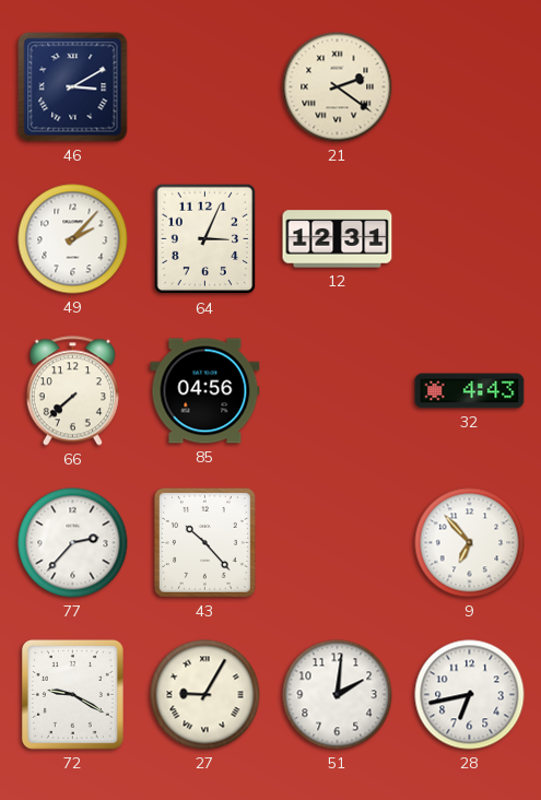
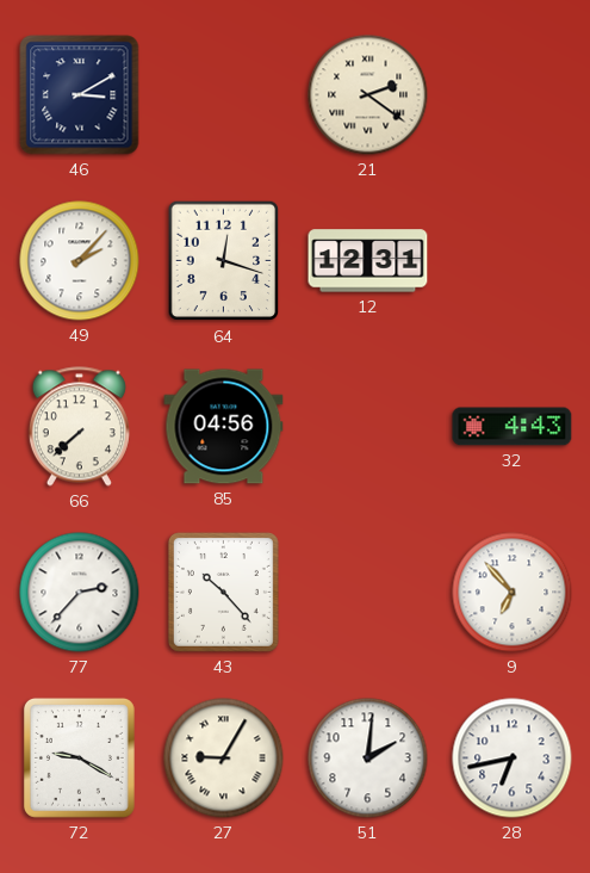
64: 3:04 -> 12:18
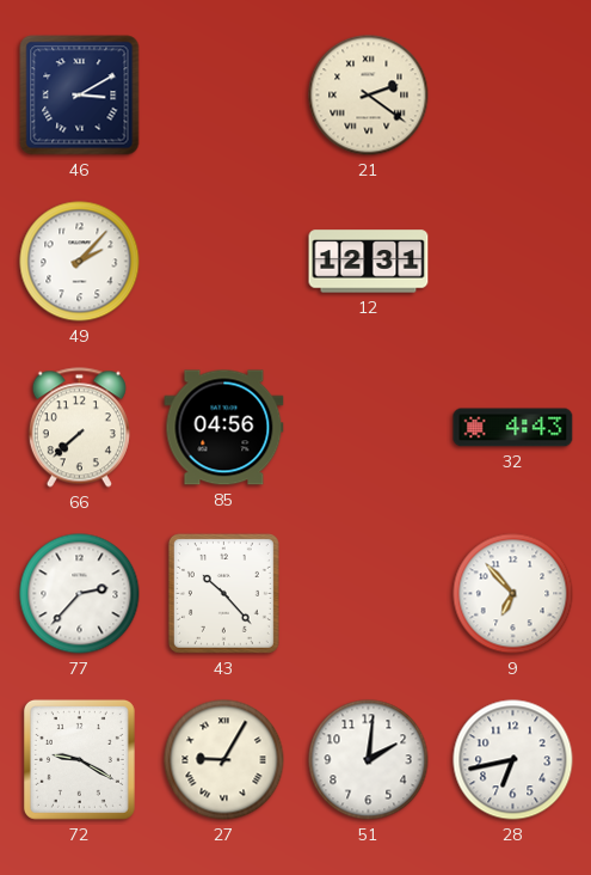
64: 12:18 -> none
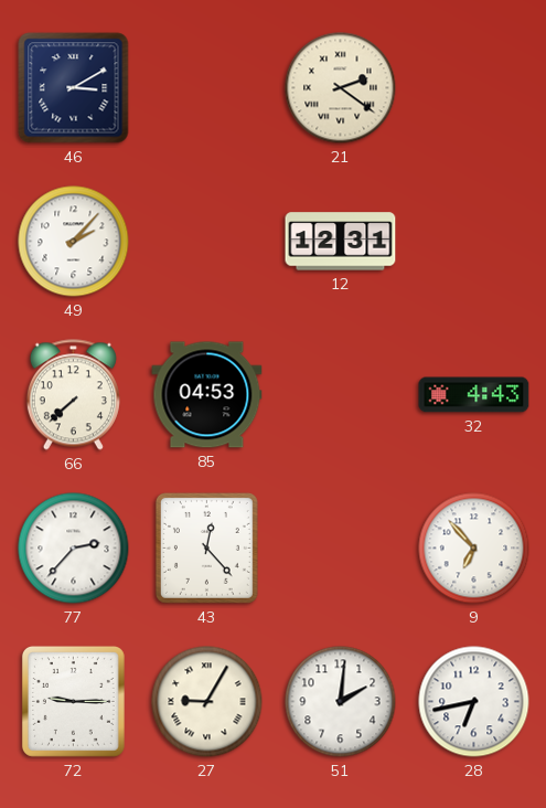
85: 04:56 -> 04:53
43: 10:23 -> 12:23
72: 9:20 -> 9:15
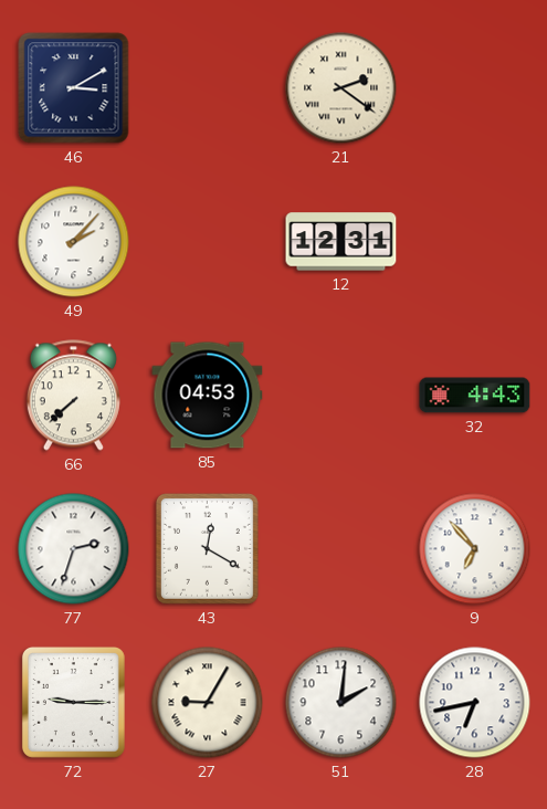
77: 2:37 -> 2:33
43: 12:23 -> 12:20
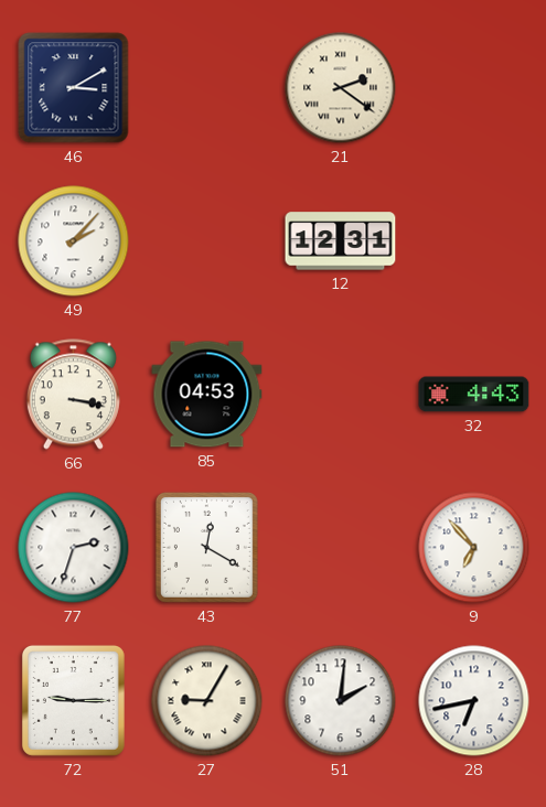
66: 7:38 -> 3:17
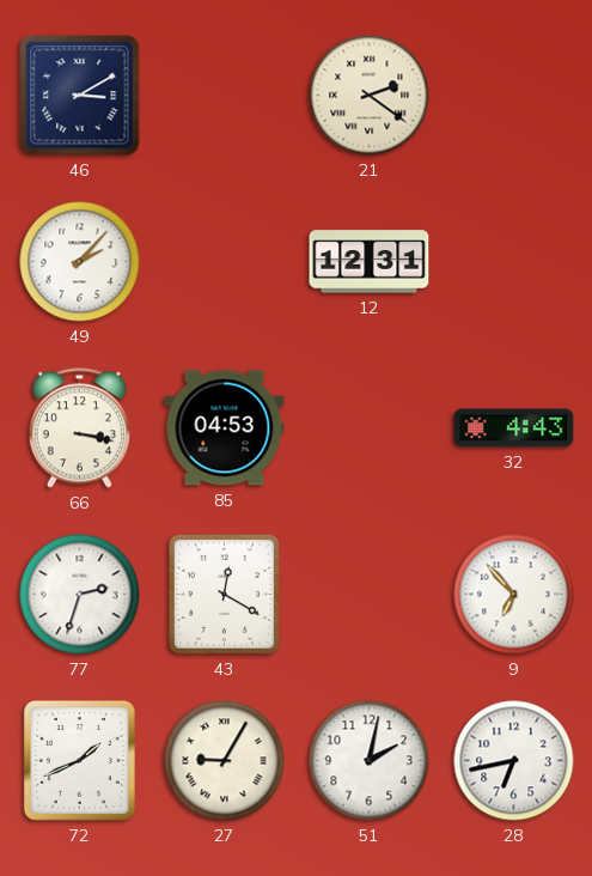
72: 9:15 -> 1:41
51: 2:01 -> 2:02
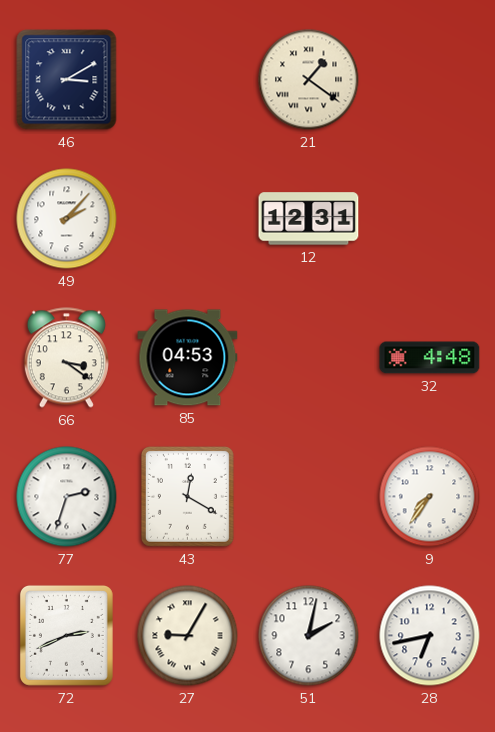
21: 2:21 -> 1:21
66: 3:17 -> 3:21
32: 4:43 -> 4:48
9: 6:53 -> 7:36
72: 1:41 -> 2:41
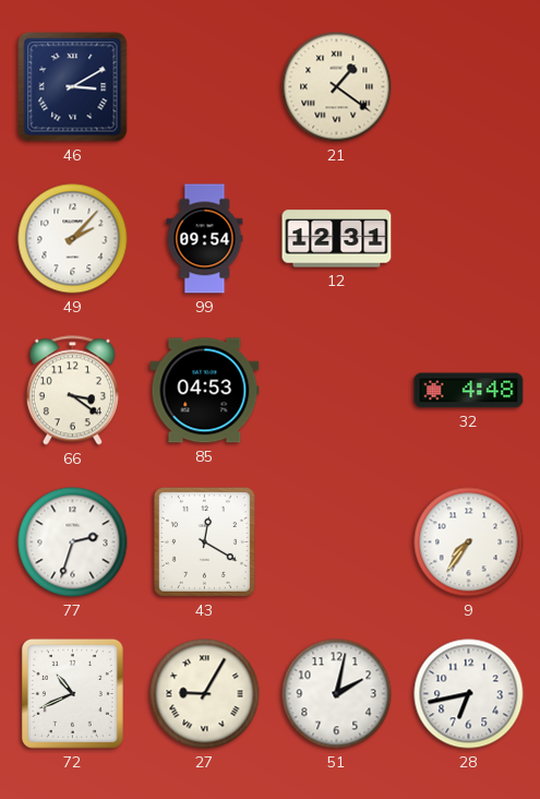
99: none -> 09:54
72: 2:41 -> 10:41
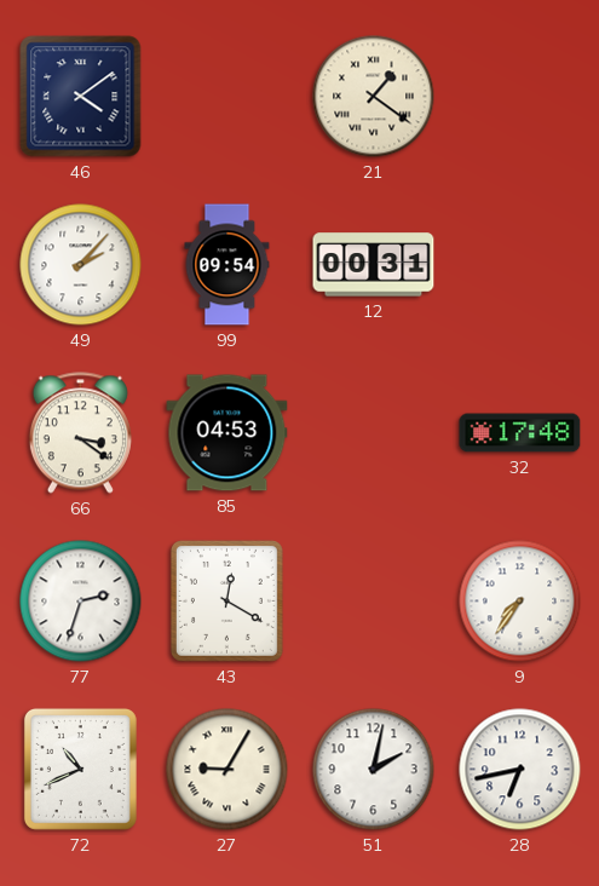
46: 3:10 -> 4:09
12: 12:31 -> 00:31
32: 4:48 -> 17:48
